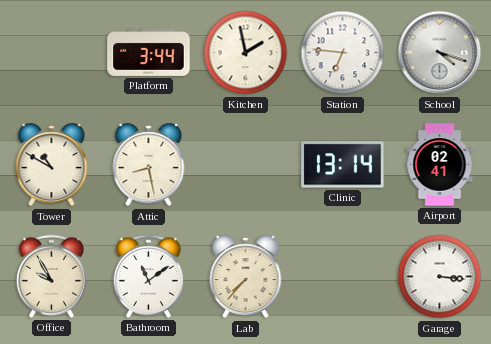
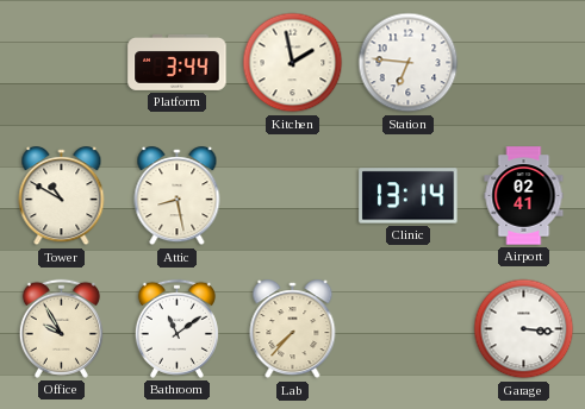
School: 4:18 -> none
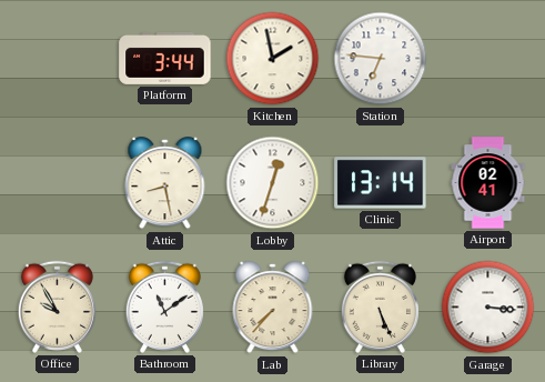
Tower: 10:50 -> none
Lobby: none -> 12:33
Library: none -> 5:26
